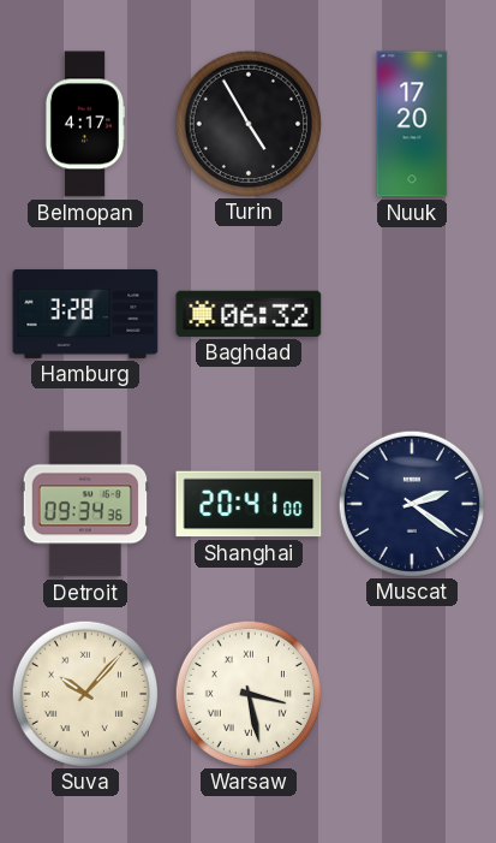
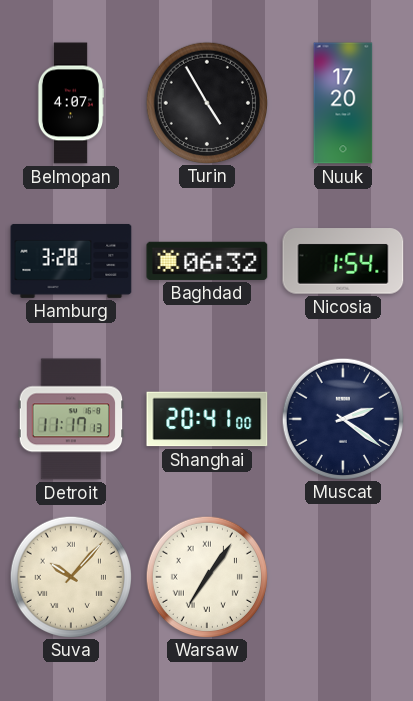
Belmopan: 4:17 -> 4:07
Nicosia: none -> 1:54
Detroit: 09:34 -> 11:17
Warsaw: 3:28 -> 7:06
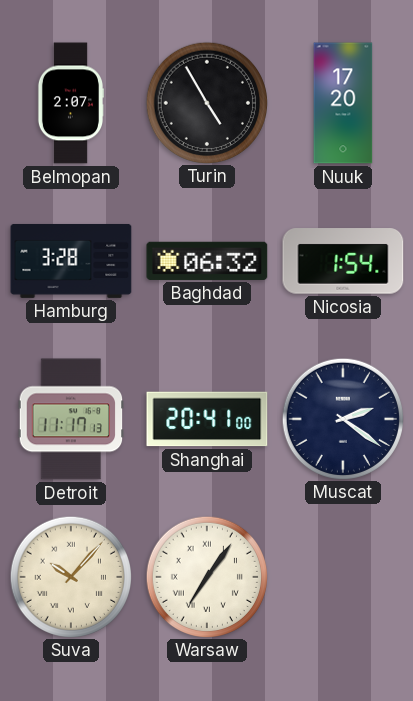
Belmopan: 4:07 -> 2:07
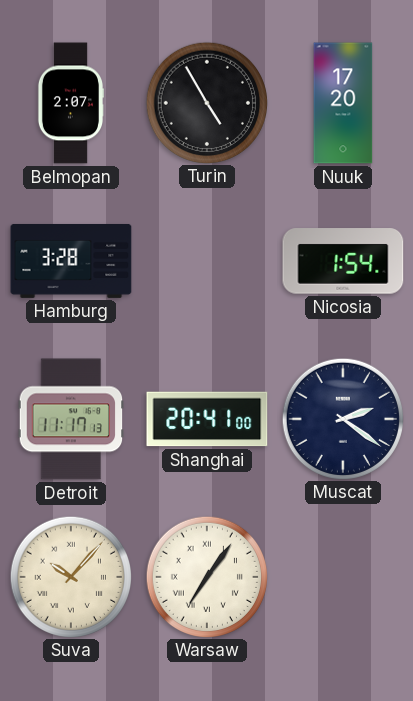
Baghdad: 06:32 -> none
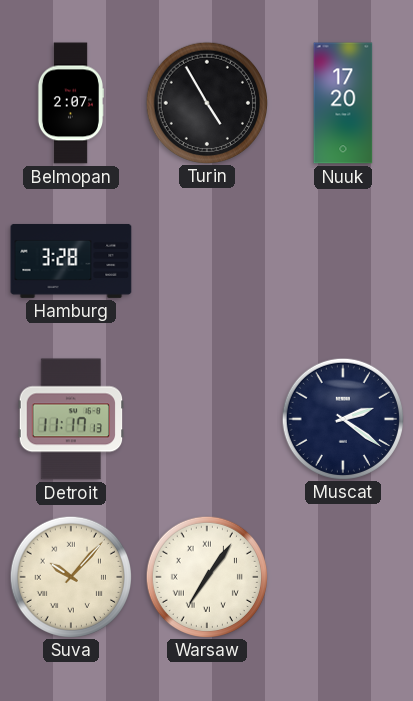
Nicosia: 1:54 -> none
Shanghai: 20:41 -> none
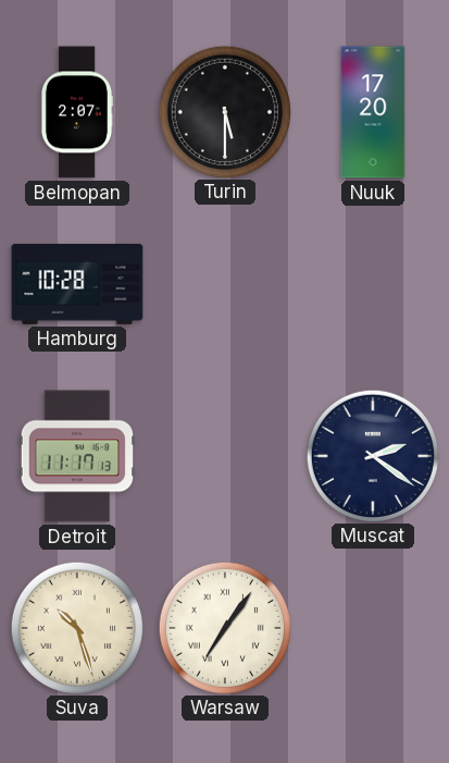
Turin: 4:55 -> 5:30
Hamburg: 3:28 -> 10:28
Suva: 10:07 -> 10:27
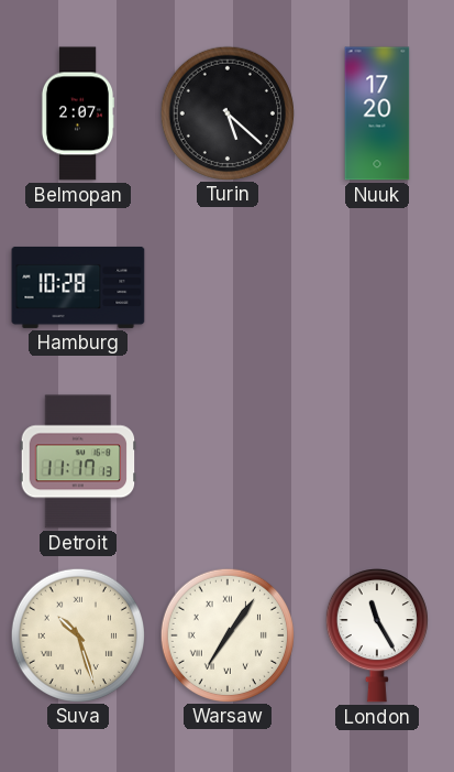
Turin: 5:30 -> 5:22
Muscat: 2:21 -> none
London: none -> 11:25
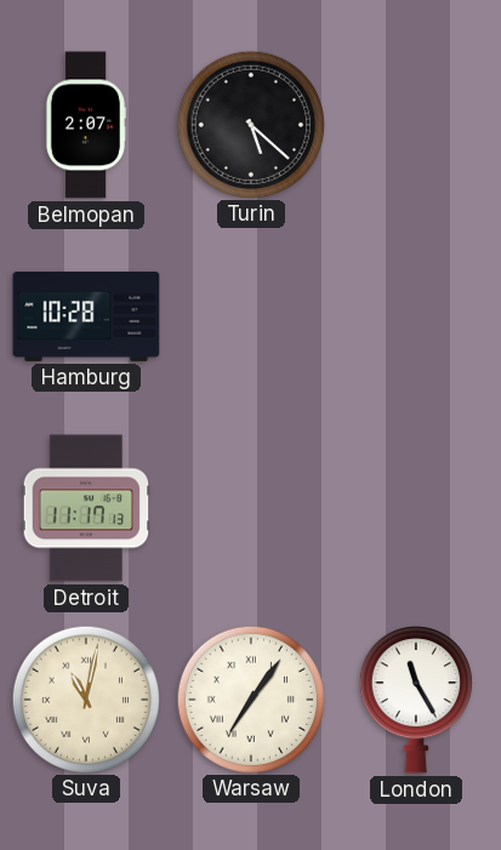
Nuuk: 17:20 -> none
Suva: 10:27 -> 11:02
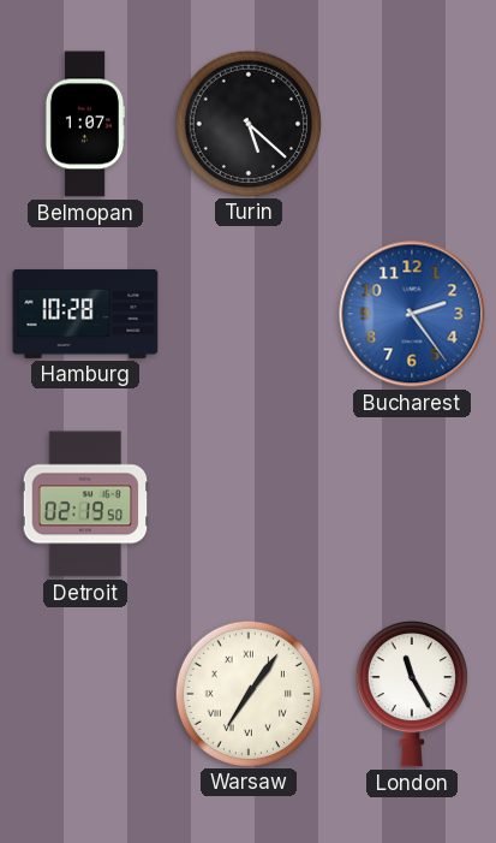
Belmopan: 2:07 -> 1:07
Bucharest: none -> 2:24
Detroit: 11:17 -> 02:19
Suva: 11:02 -> none
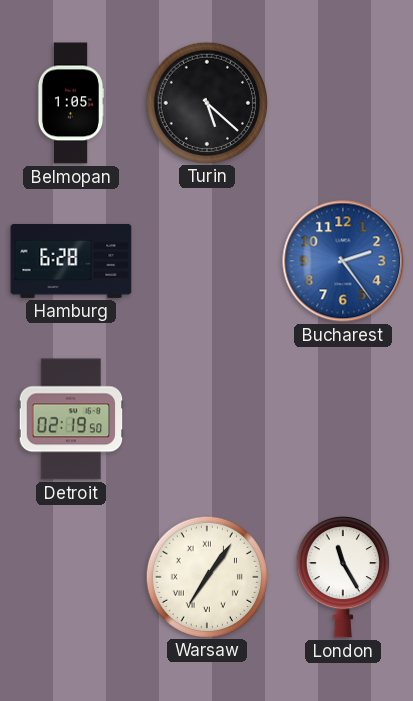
Belmopan: 1:07 -> 1:05
Hamburg: 10:28 -> 6:28
